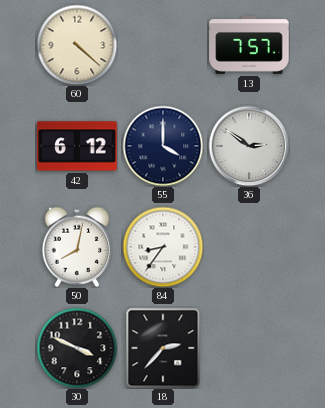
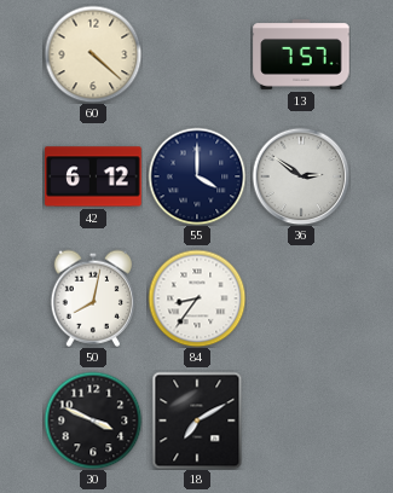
18: 2:37 -> 7:10
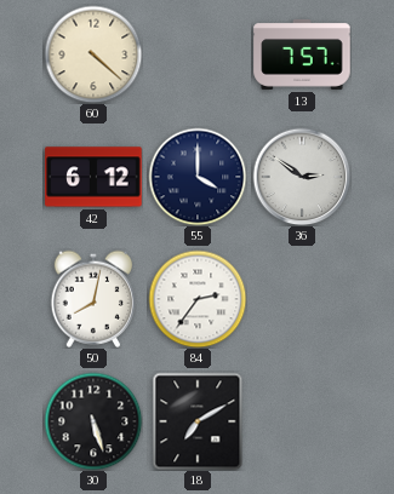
84: 8:36 -> 2:36
30: 3:49 -> 5:27
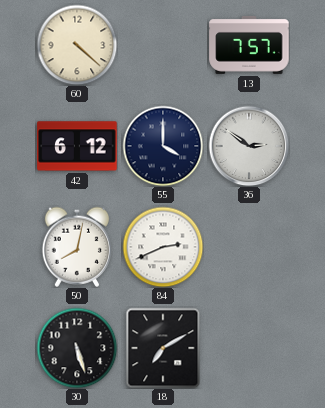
84: 2:36 -> 2:41
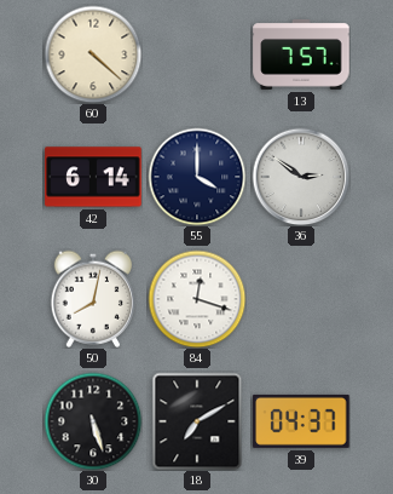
42: 6:12 -> 6:14
84: 2:41 -> 12:18
39: none -> 04:37
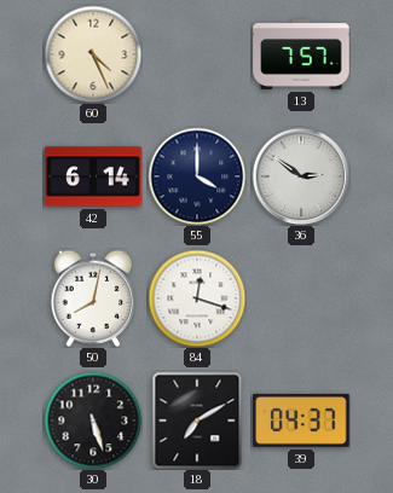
60: 4:22 -> 4:26
